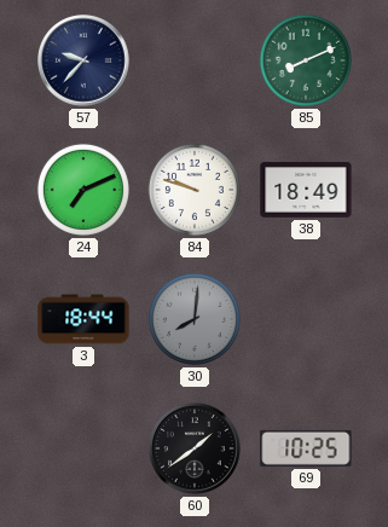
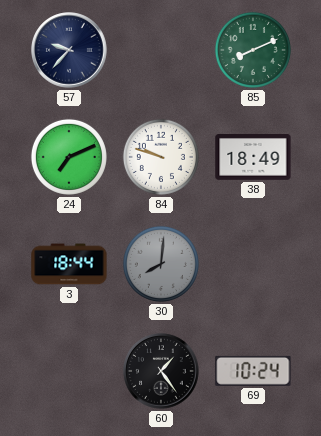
60: 1:39 -> 1:24
69: 10:25 -> 10:24
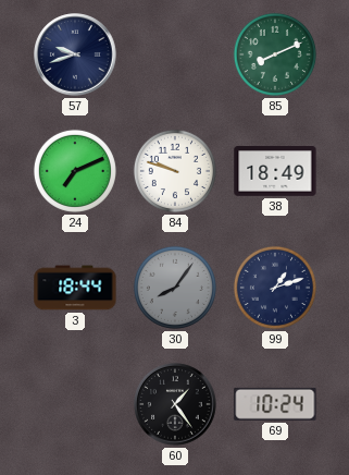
57: 9:37 -> 9:42
30: 8:01 -> 8:06
99: none -> 1:12
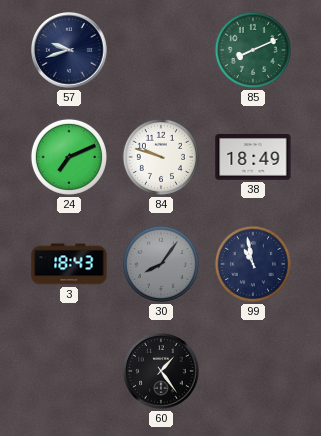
3: 18:44 -> 18:43
99: 1:12 -> 10:58
69: 10:24 -> none
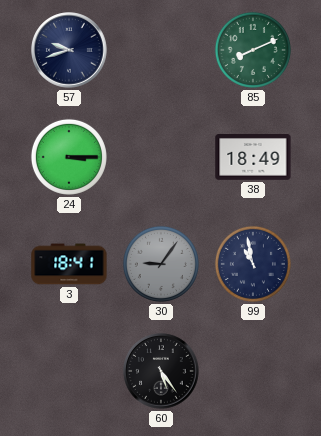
24: 7:11 -> 3:15
84: 9:48 -> none
3: 18:43 -> 18:41
30: 8:06 -> 9:06
60: 1:24 -> 5:24
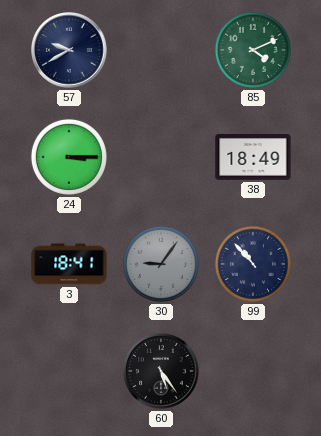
57: 9:42 -> 9:40
85: 8:11 -> 4:11
99: 10:58 -> 10:53
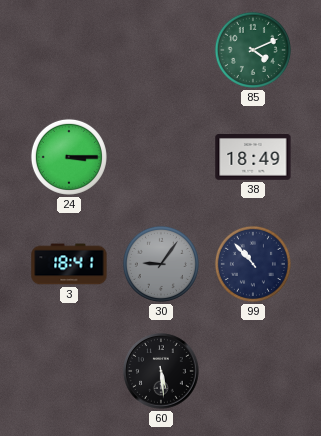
57: 9:40 -> none
60: 5:24 -> 5:29
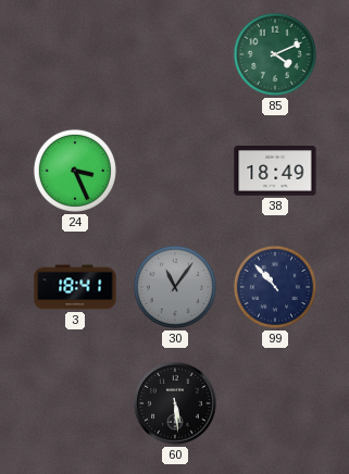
24: 3:15 -> 3:26
30: 9:06 -> 11:06
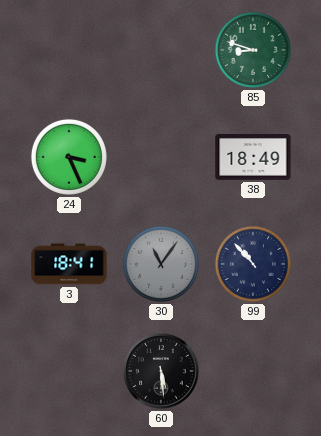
85: 4:11 -> 8:48
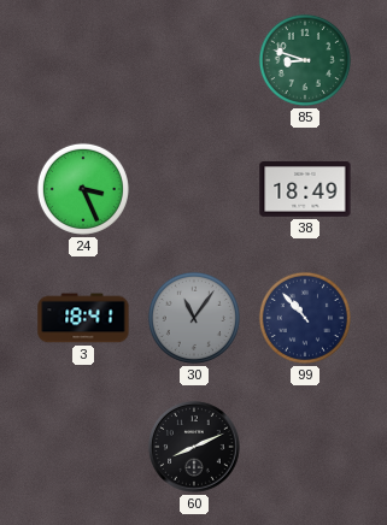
60: 5:29 -> 8:11
